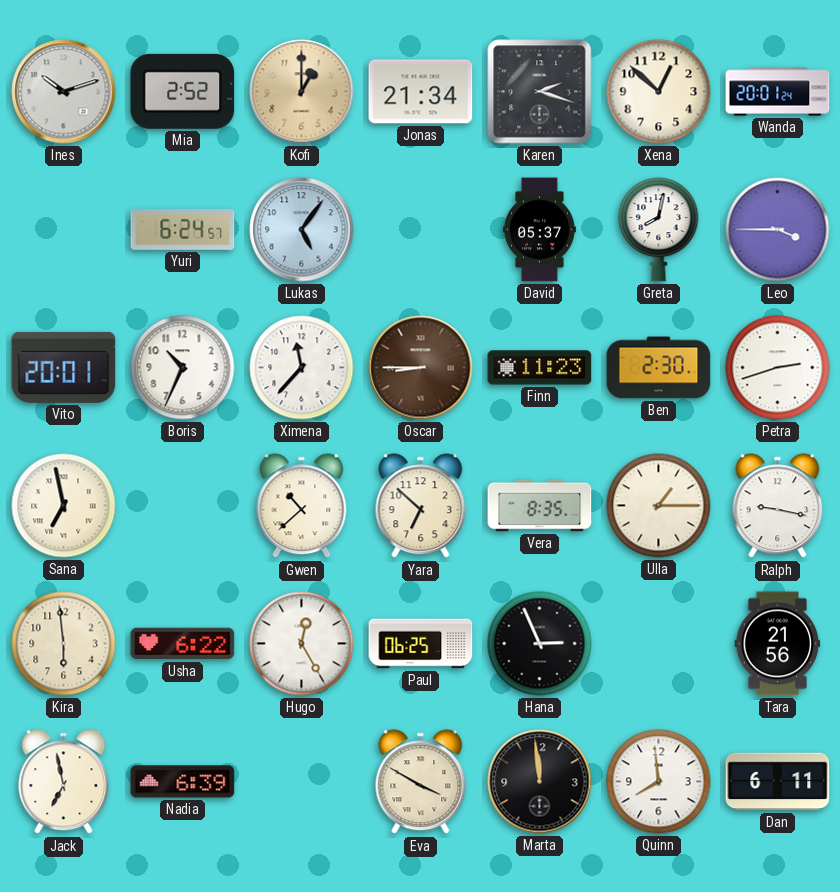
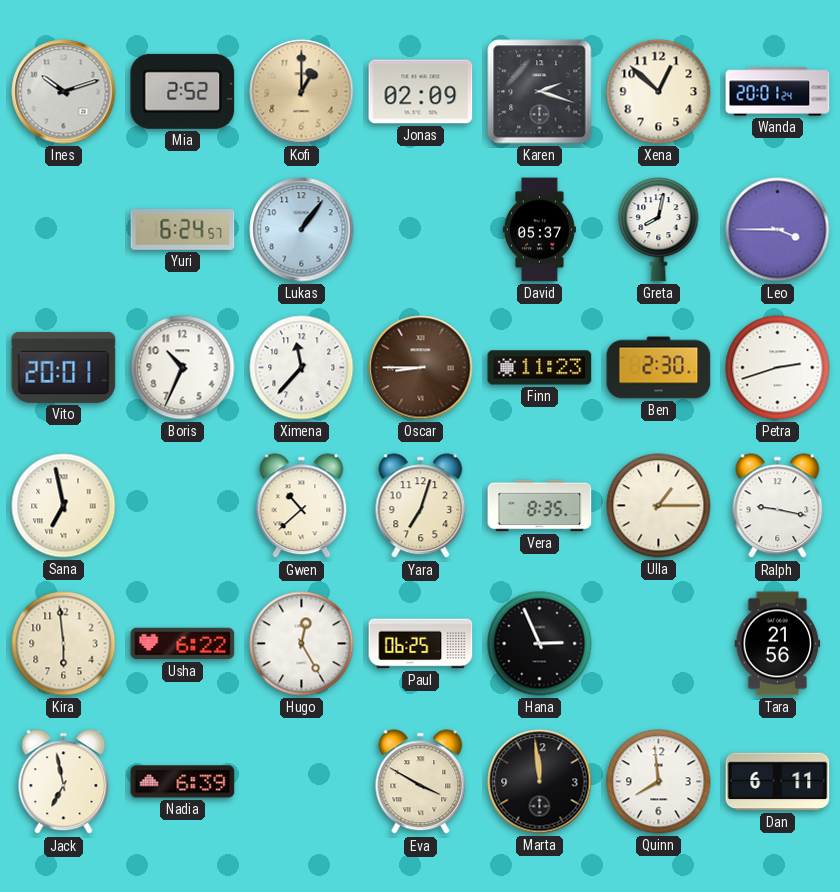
Jonas: 21:34 -> 02:09
Lukas: 5:06 -> 1:06
Yara: 6:52 -> 7:03
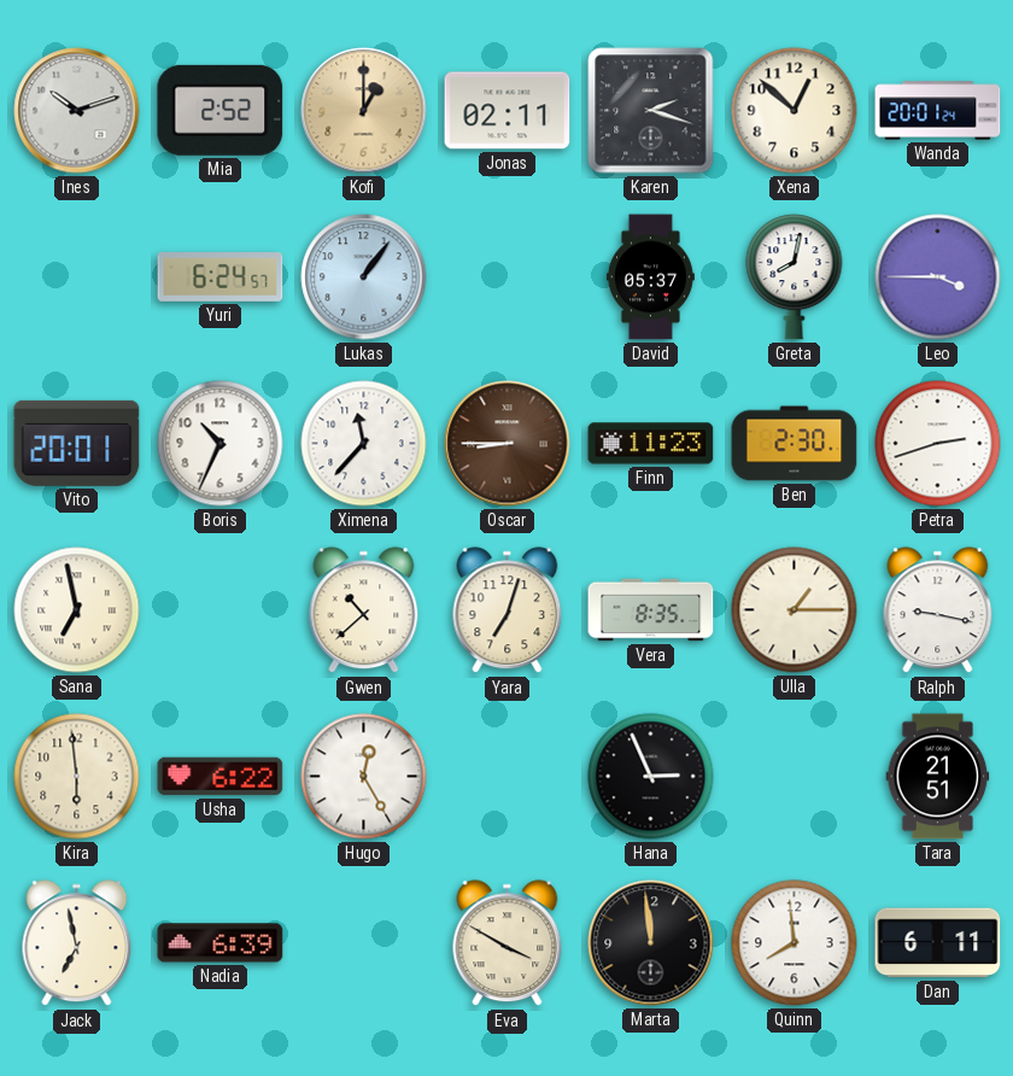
Jonas: 02:09 -> 02:11
Paul: 06:25 -> none
Tara: 21:56 -> 21:51
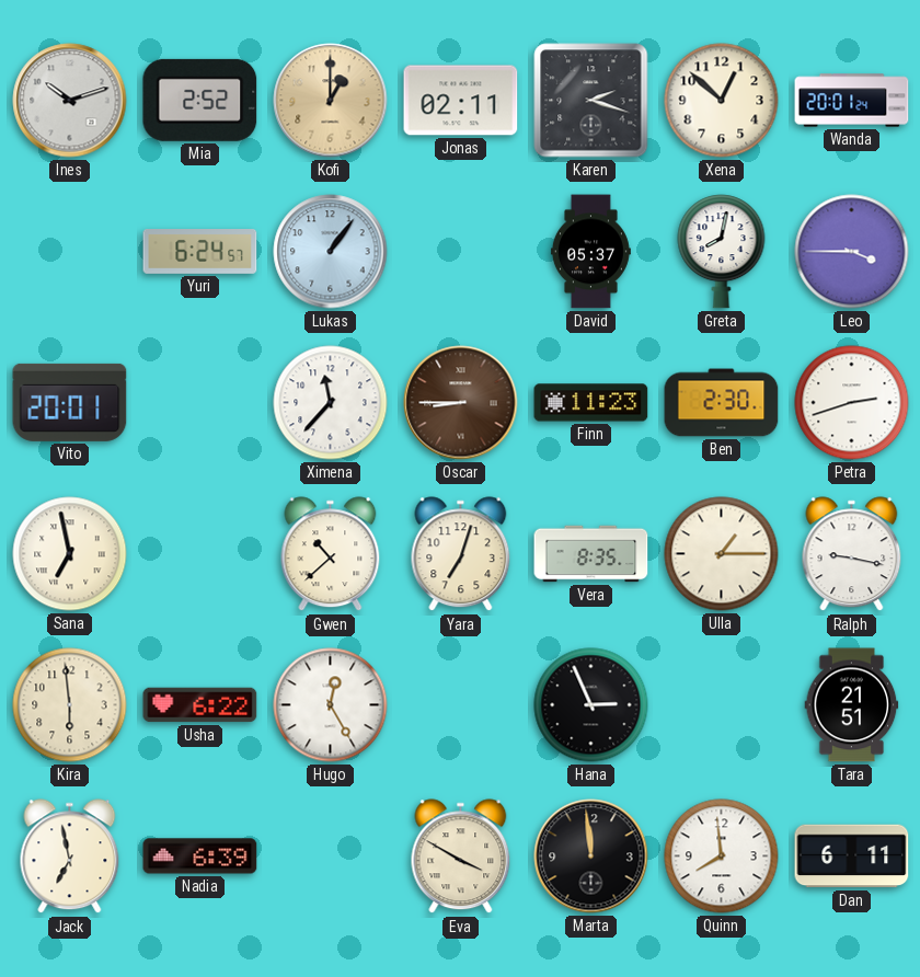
Boris: 10:34 -> none
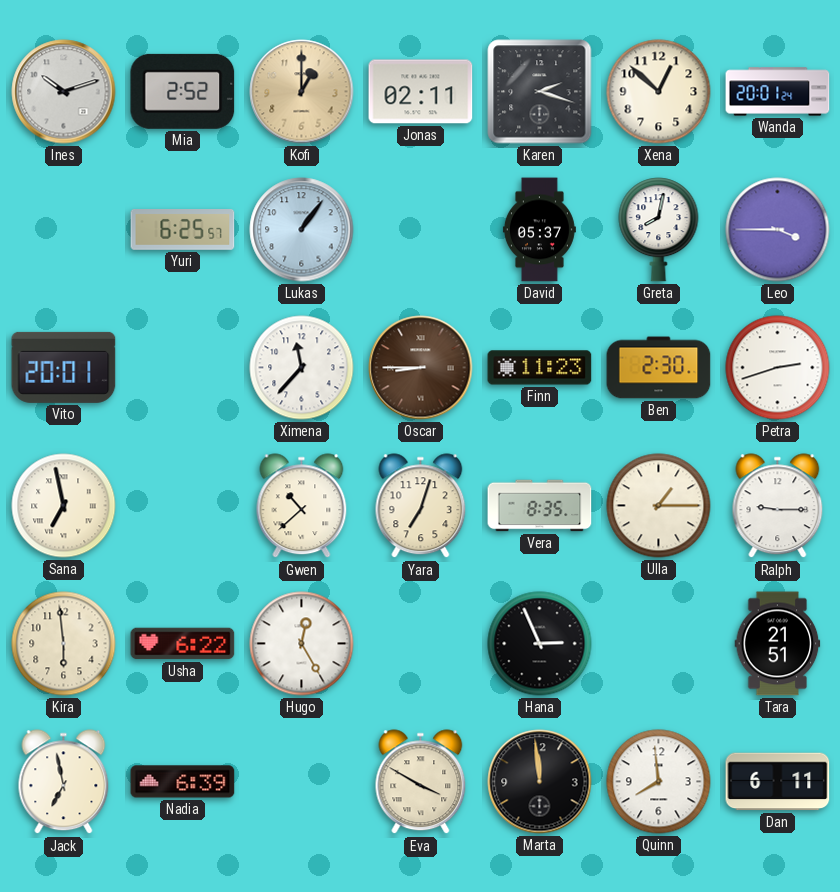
Yuri: 6:24 -> 6:25
Ralph: 9:17 -> 9:15
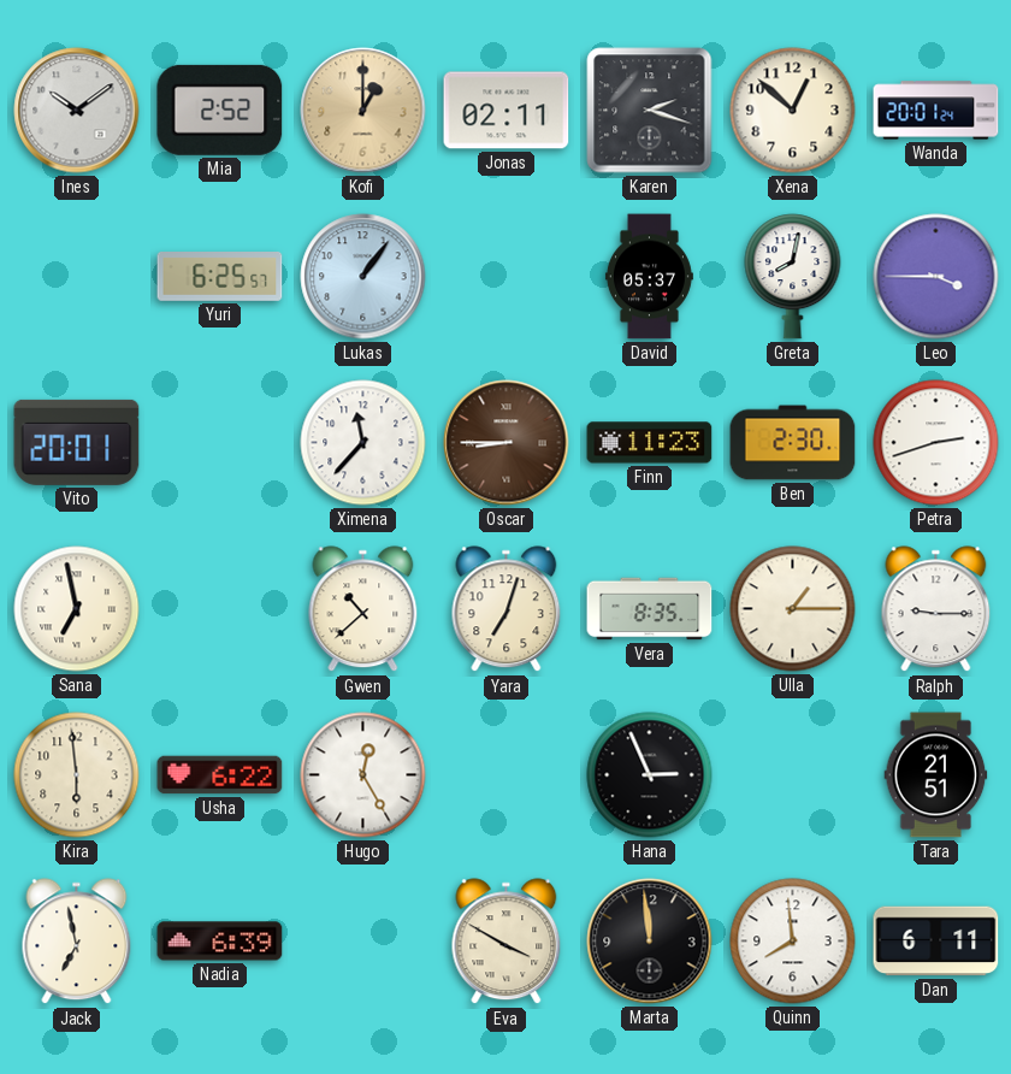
Ines: 10:12 -> 10:09
